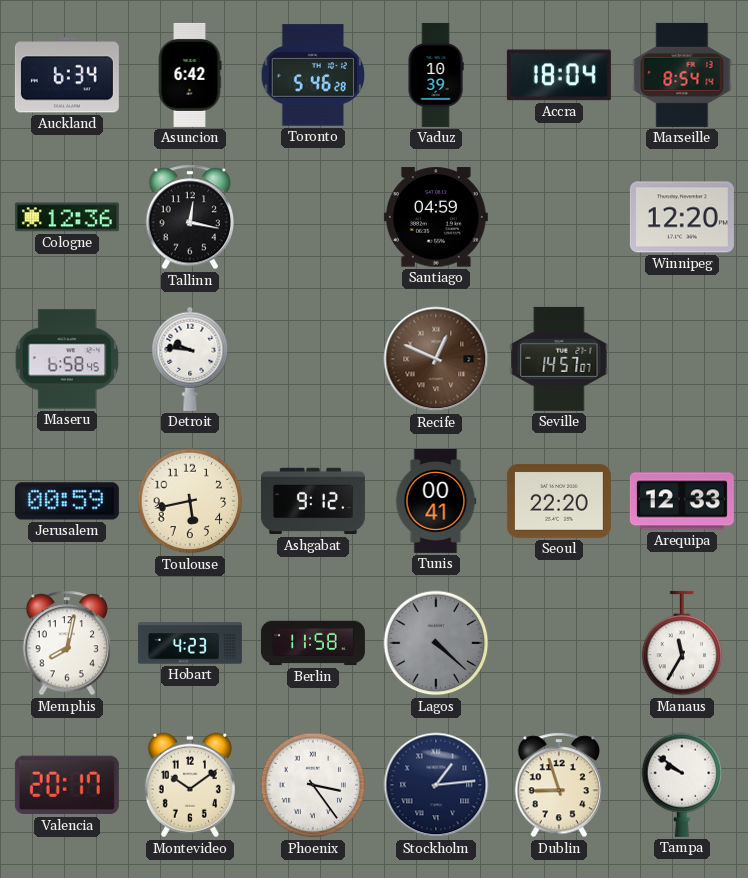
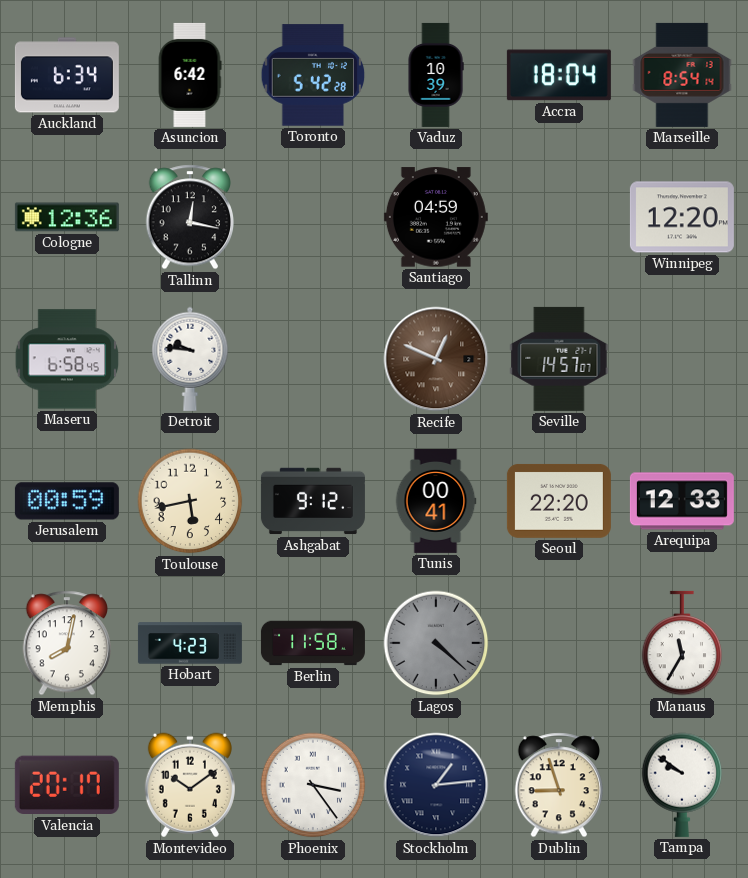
Toronto: 5:46 -> 5:42
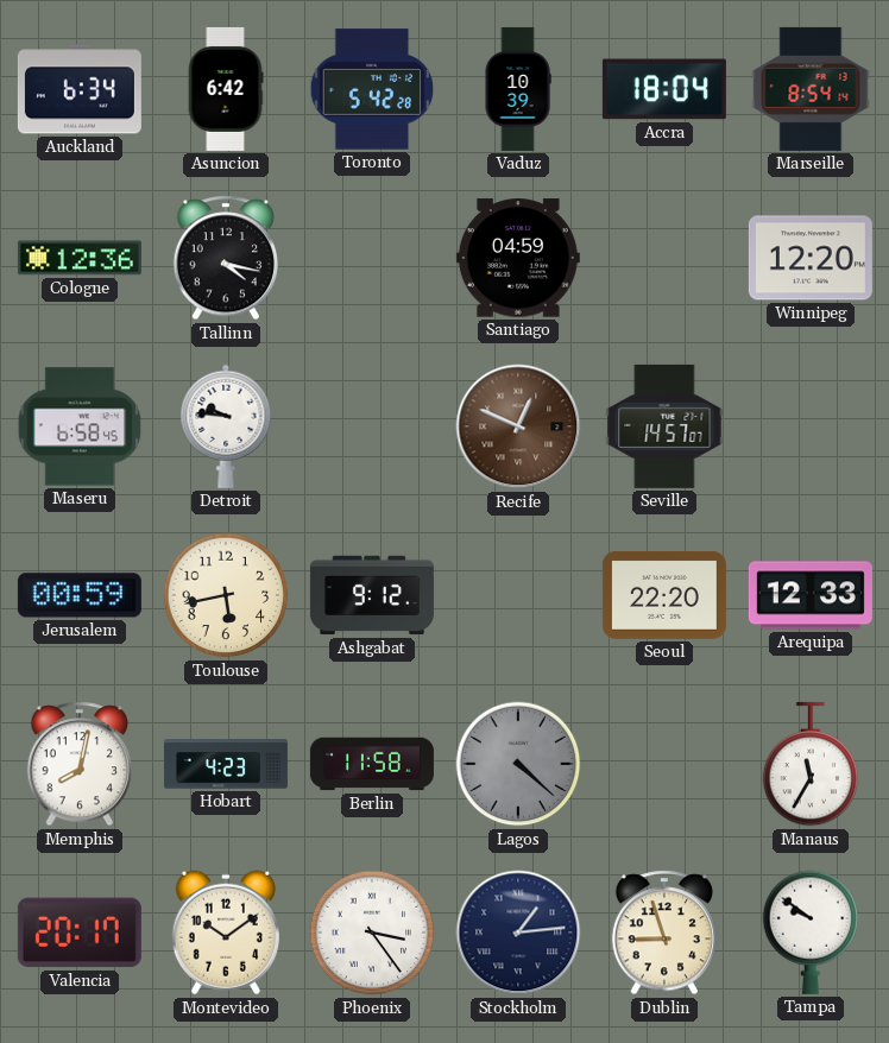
Tallinn: 12:17 -> 4:17
Tunis: 00:41 -> none
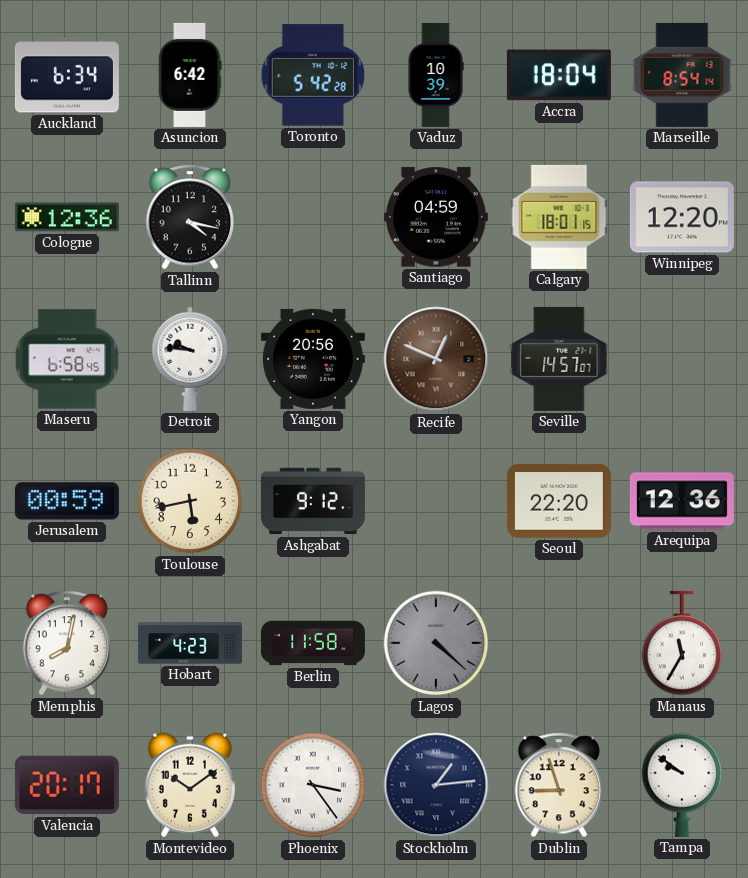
Calgary: none -> 18:01
Yangon: none -> 20:56
Arequipa: 12:33 -> 12:36
